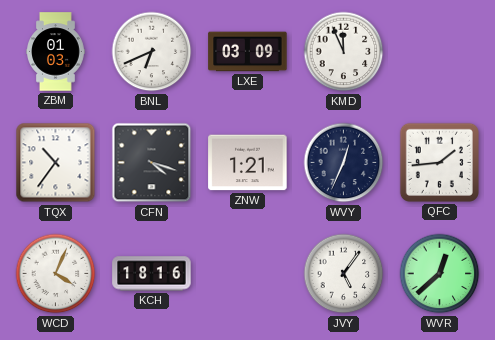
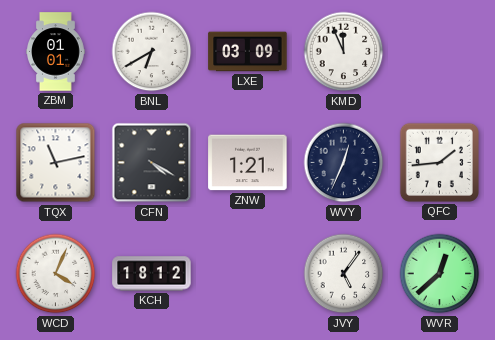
ZBM: 01:03 -> 01:01
BNL: 6:41 -> 6:40
TQX: 10:36 -> 11:13
CFN: 4:18 -> 4:20
KCH: 18:16 -> 18:12
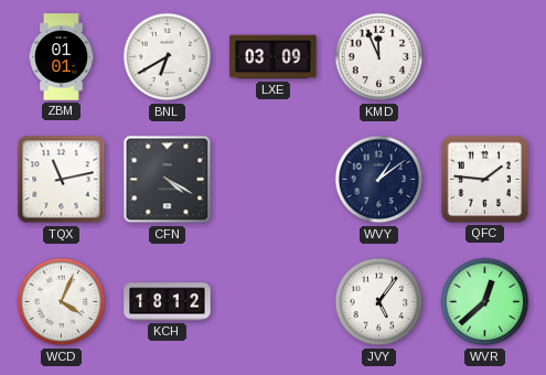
ZNW: 1:21 -> none
WVY: 12:34 -> 1:09
QFC: 1:44 -> 1:46
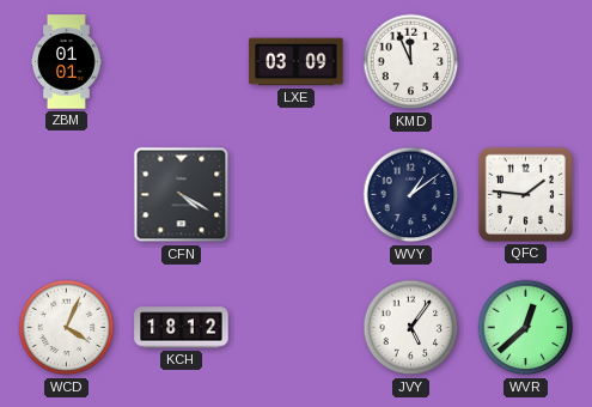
BNL: 6:40 -> none
TQX: 11:13 -> none
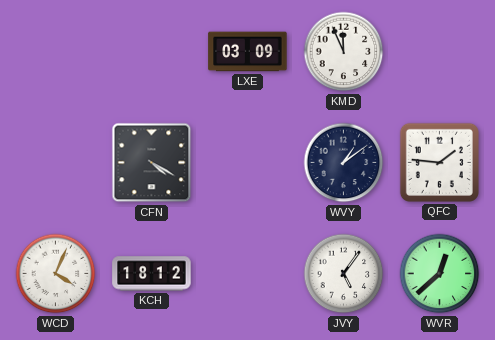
ZBM: 01:01 -> none
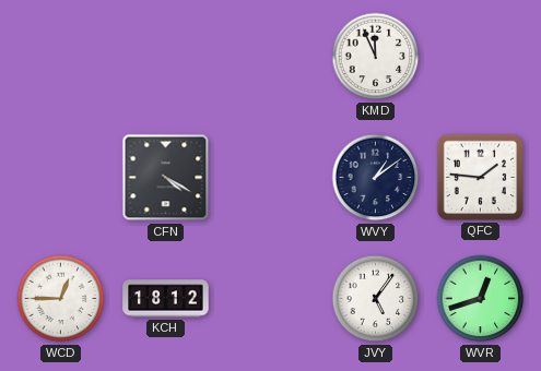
LXE: 03:09 -> none
WCD: 4:04 -> 12:45
WVR: 12:38 -> 12:42
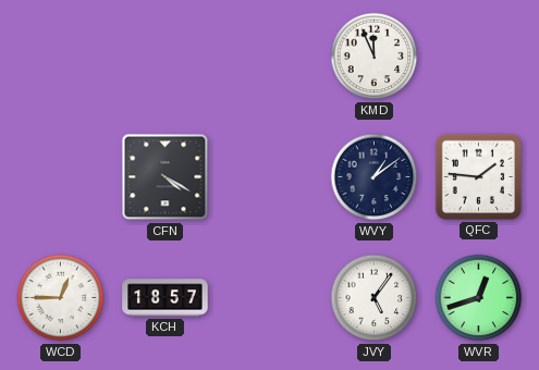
KCH: 18:12 -> 18:57
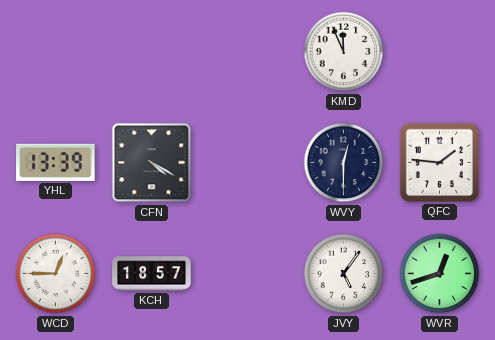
YHL: none -> 13:39
WVY: 1:09 -> 12:30
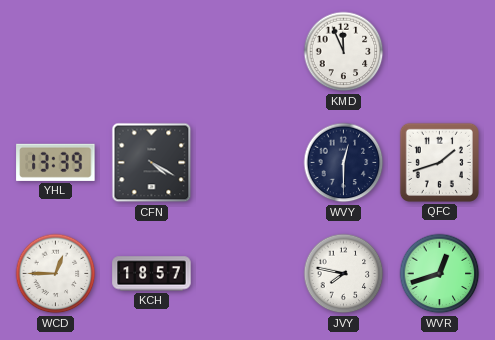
QFC: 1:46 -> 1:42
JVY: 5:06 -> 7:47
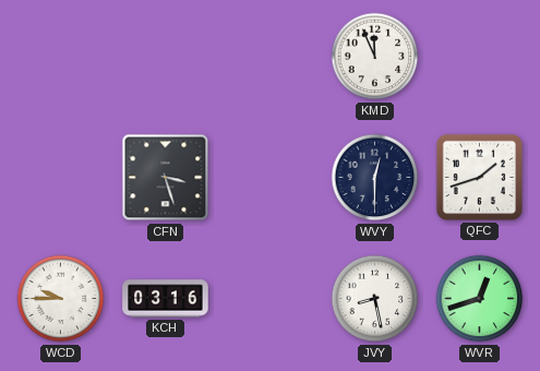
YHL: 13:39 -> none
CFN: 4:20 -> 3:27
WCD: 12:45 -> 9:45
KCH: 18:57 -> 03:16
JVY: 7:47 -> 8:28
